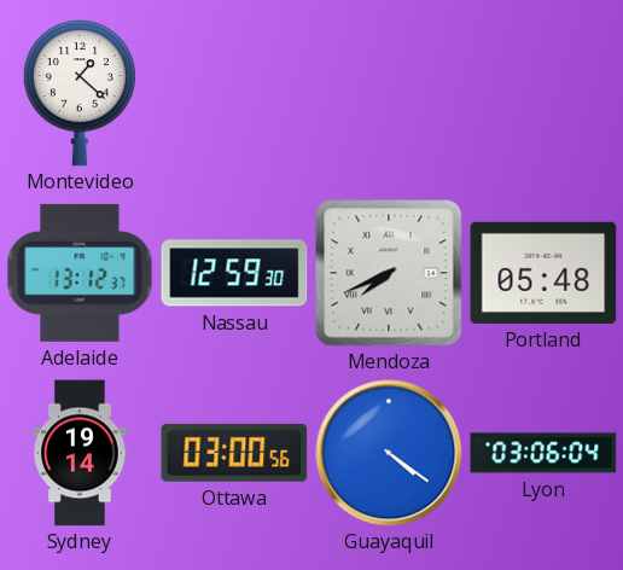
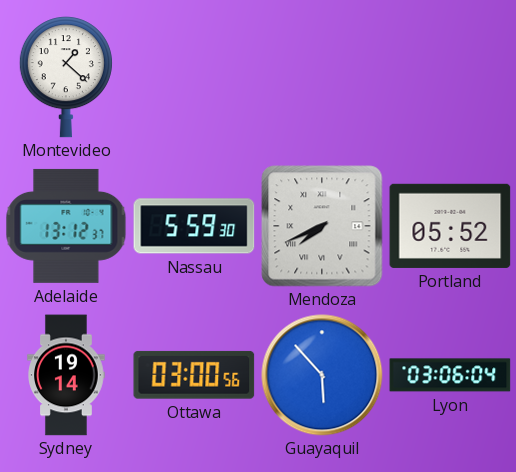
Nassau: 12:59 -> 5:59
Portland: 05:48 -> 05:52
Guayaquil: 4:21 -> 5:53
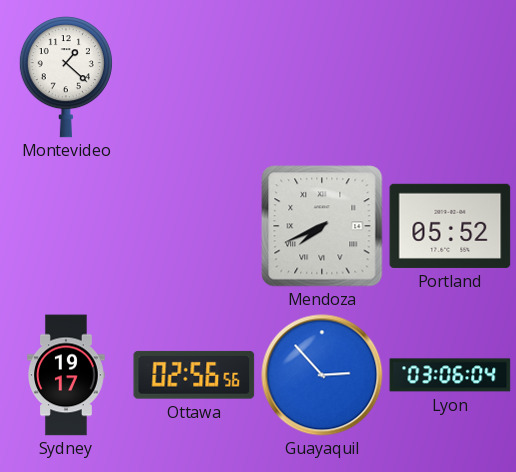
Adelaide: 13:12 -> none
Nassau: 5:59 -> none
Sydney: 19:14 -> 19:17
Ottawa: 03:00 -> 02:56
Guayaquil: 5:53 -> 2:53
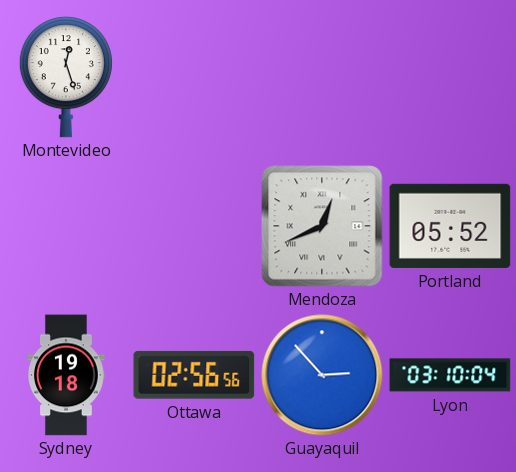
Montevideo: 1:22 -> 12:27
Mendoza: 7:41 -> 12:41
Sydney: 19:17 -> 19:18
Lyon: 03:06 -> 03:10
